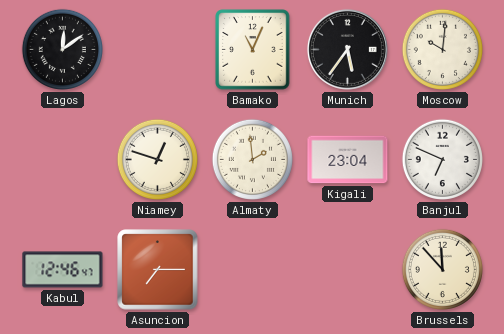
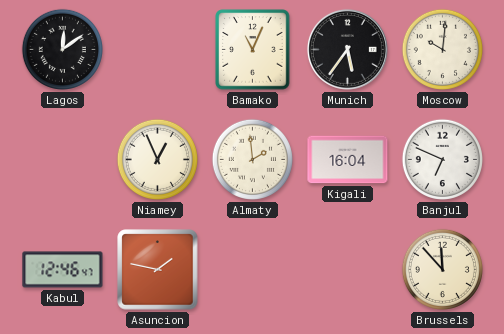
Niamey: 12:48 -> 12:56
Kigali: 23:04 -> 16:04
Asuncion: 7:15 -> 1:47
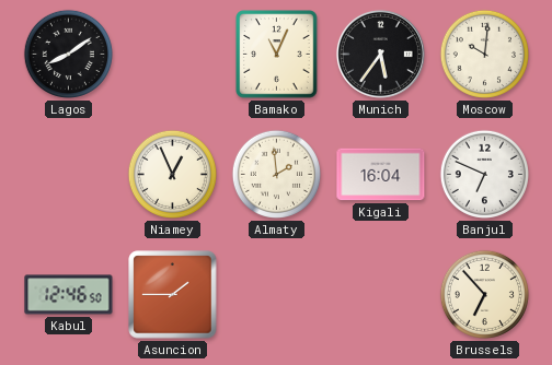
Lagos: 12:09 -> 8:09
Kabul: 12:46:47 -> 12:46:50
Asuncion: 1:47 -> 1:45
Brussels: 11:53 -> 6:53
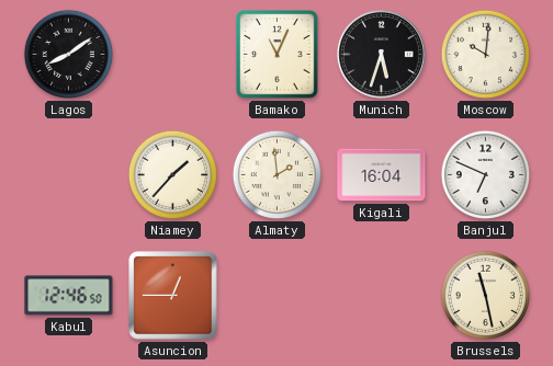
Munich: 5:36 -> 5:33
Niamey: 12:56 -> 1:37
Asuncion: 1:45 -> 12:45
Brussels: 6:53 -> 11:28
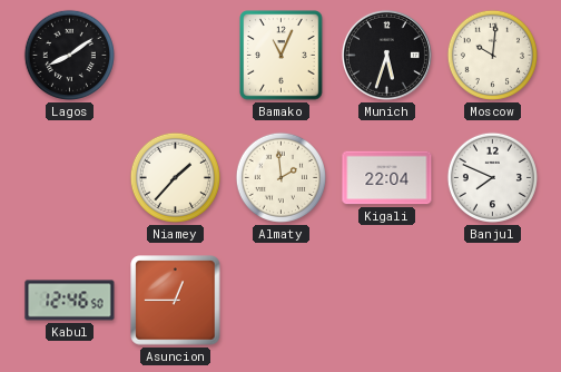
Kigali: 16:04 -> 22:04
Banjul: 6:49 -> 7:49
Brussels: 11:28 -> none
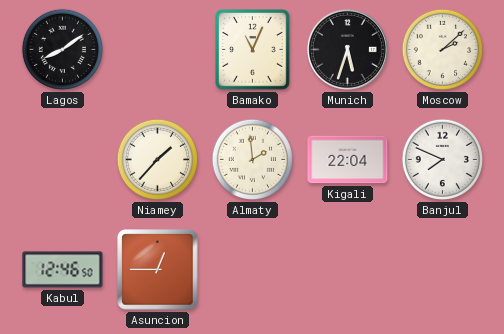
Moscow: 10:01 -> 2:08
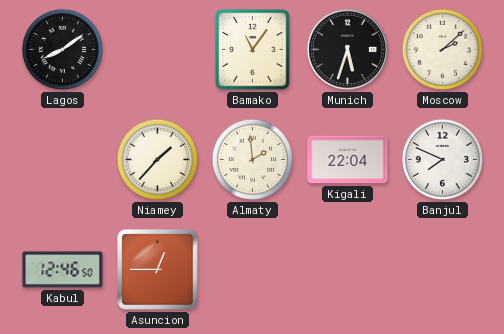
Bamako: 11:04 -> 11:06
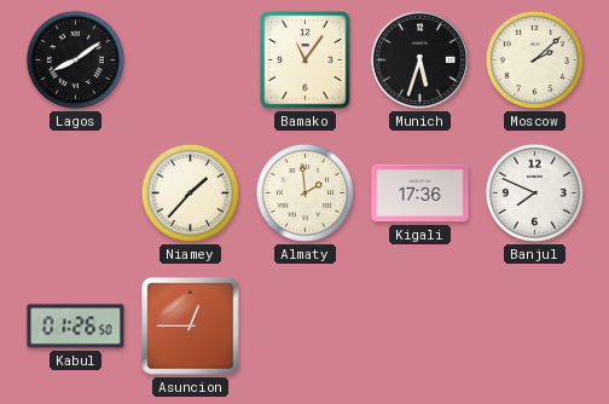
Kigali: 22:04 -> 17:36
Kabul: 12:46 -> 01:26
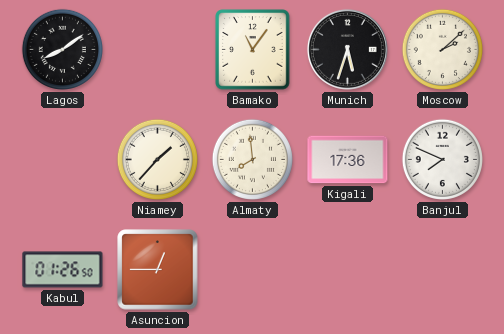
Almaty: 1:59 -> 7:59
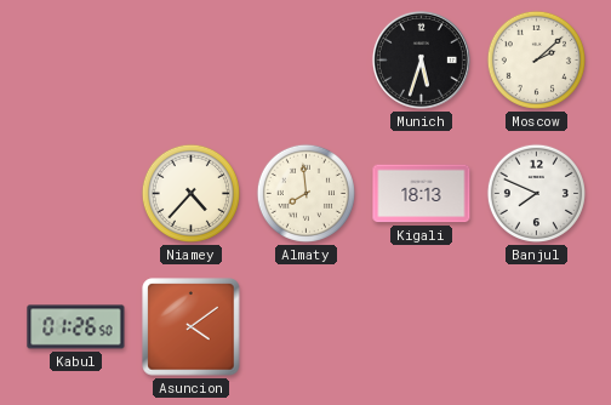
Lagos: 8:09 -> none
Bamako: 11:06 -> none
Niamey: 1:37 -> 4:37
Kigali: 17:36 -> 18:13
Asuncion: 12:45 -> 4:09
